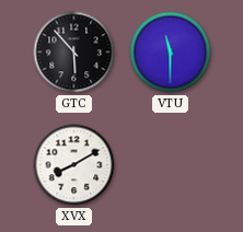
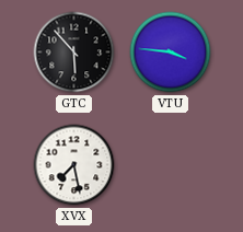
VTU: 11:30 -> 3:46
XVX: 8:10 -> 7:28
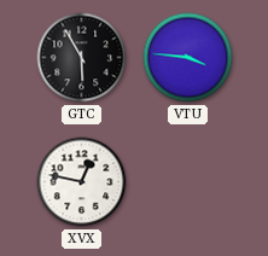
GTC: 5:53 -> 5:55
XVX: 7:28 -> 12:47
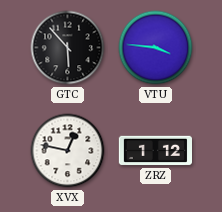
GTC: 5:55 -> 5:53
ZRZ: none -> 1:12
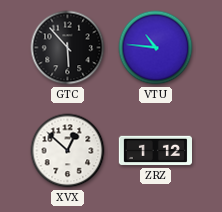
VTU: 3:46 -> 10:46
XVX: 12:47 -> 12:52
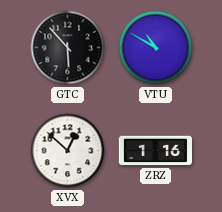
VTU: 10:46 -> 10:50
ZRZ: 1:12 -> 1:16
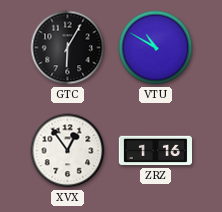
GTC: 5:53 -> 6:05
XVX: 12:52 -> 12:54
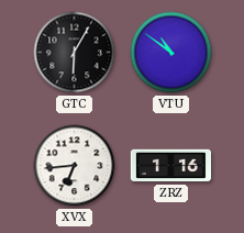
VTU: 10:50 -> 10:51
XVX: 12:54 -> 6:44
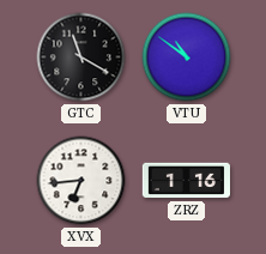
GTC: 6:05 -> 11:20
